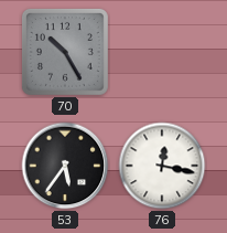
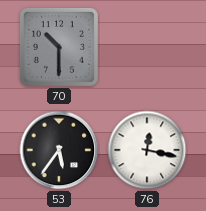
70: 10:25 -> 10:30
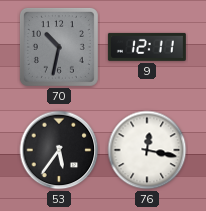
70: 10:30 -> 10:32
9: none -> 12:11
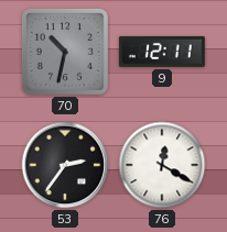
53: 5:36 -> 2:36
76: 12:17 -> 12:20
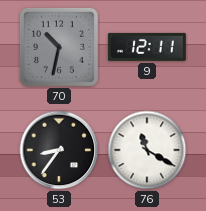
53: 2:36 -> 8:36
76: 12:20 -> 11:20
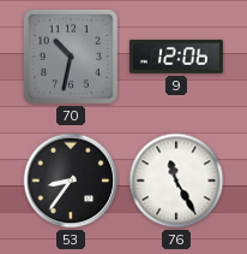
9: 12:11 -> 12:06
76: 11:20 -> 11:25
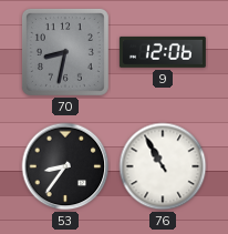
70: 10:32 -> 8:32
76: 11:25 -> 10:55
